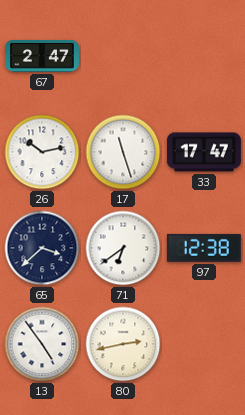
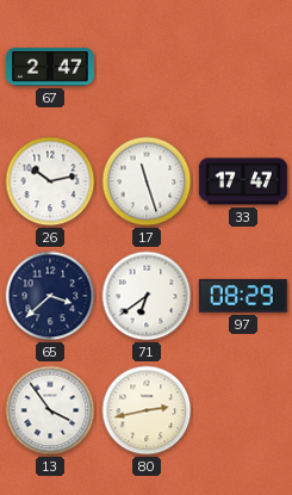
97: 12:38 -> 08:29
13: 4:54 -> 3:54
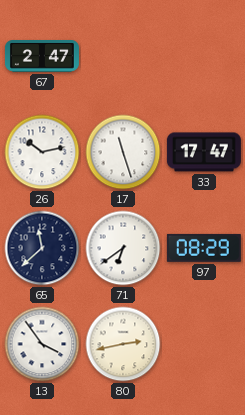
65: 3:38 -> 11:38
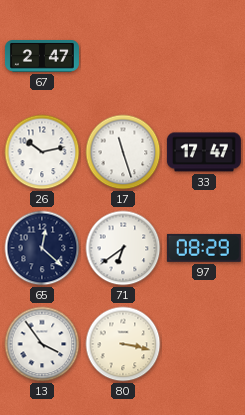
65: 11:38 -> 12:22
80: 2:43 -> 3:17
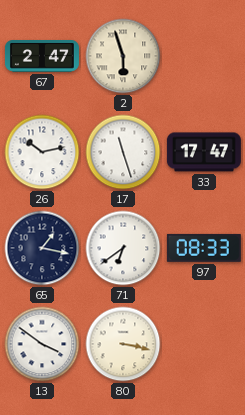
2: none -> 5:57
65: 12:22 -> 1:17
97: 08:29 -> 08:33
13: 3:54 -> 3:51
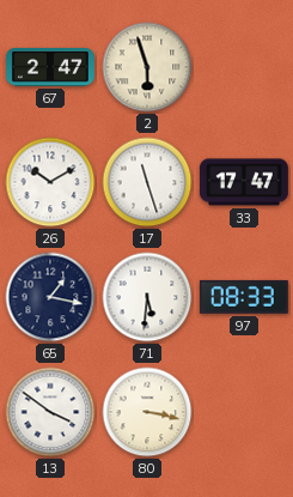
26: 10:13 -> 10:10
71: 6:39 -> 5:31
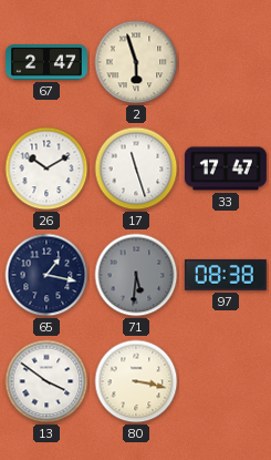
71 dial: white -> grey
97: 08:33 -> 08:38
